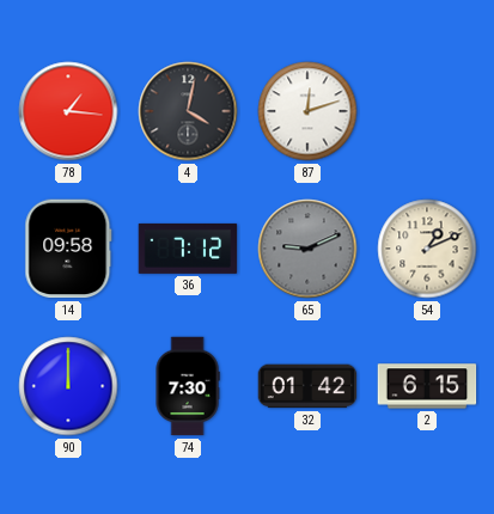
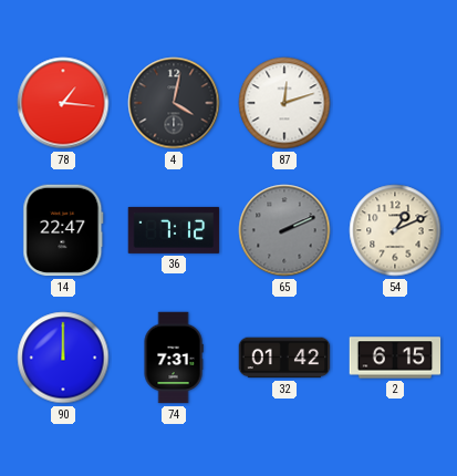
14: 09:58 -> 22:47
65: 9:11 -> 2:11
74: 7:30 -> 7:31
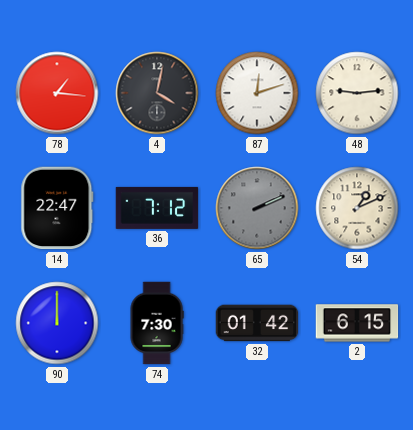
48: none -> 9:14
74: 7:31 -> 7:30
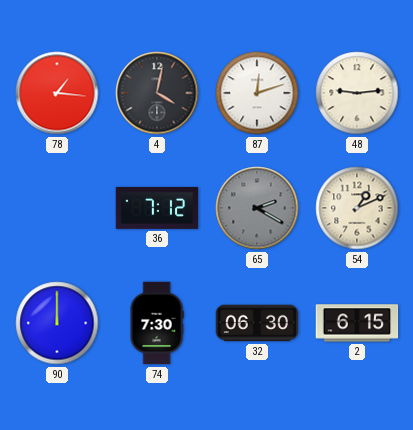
14: 22:47 -> none
65: 2:11 -> 2:20
32: 01:42 -> 06:30
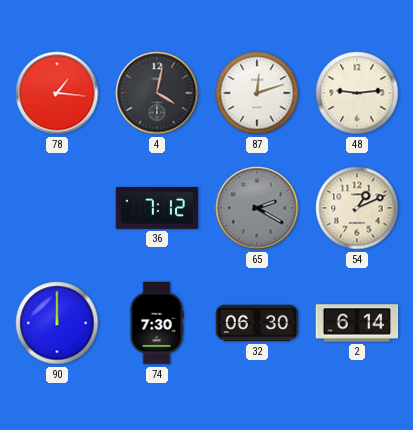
2: 6:15 -> 6:14
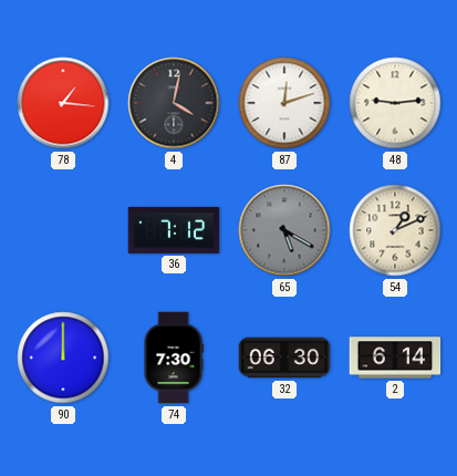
65: 2:20 -> 5:20
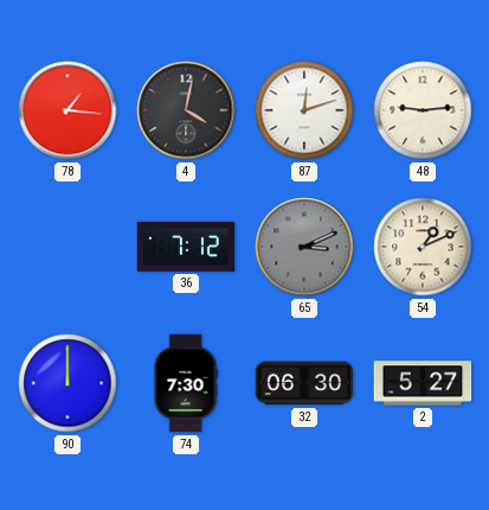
65: 5:20 -> 3:11
2: 6:14 -> 5:27
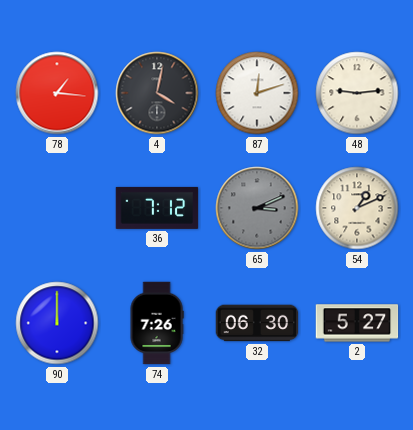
74: 7:30 -> 7:26
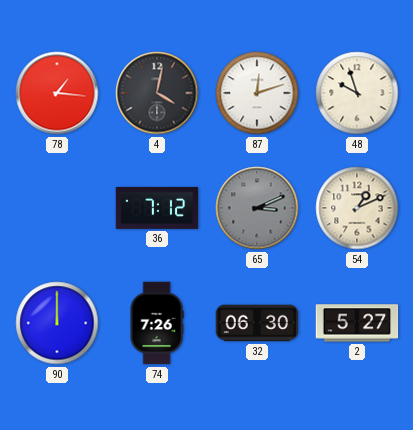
48: 9:14 -> 9:57
